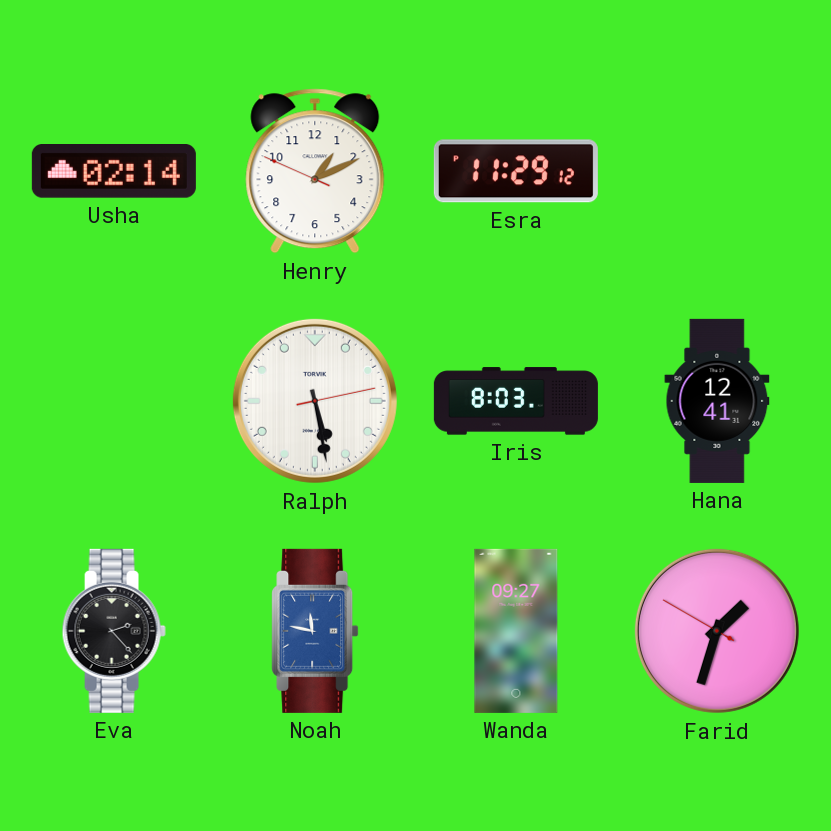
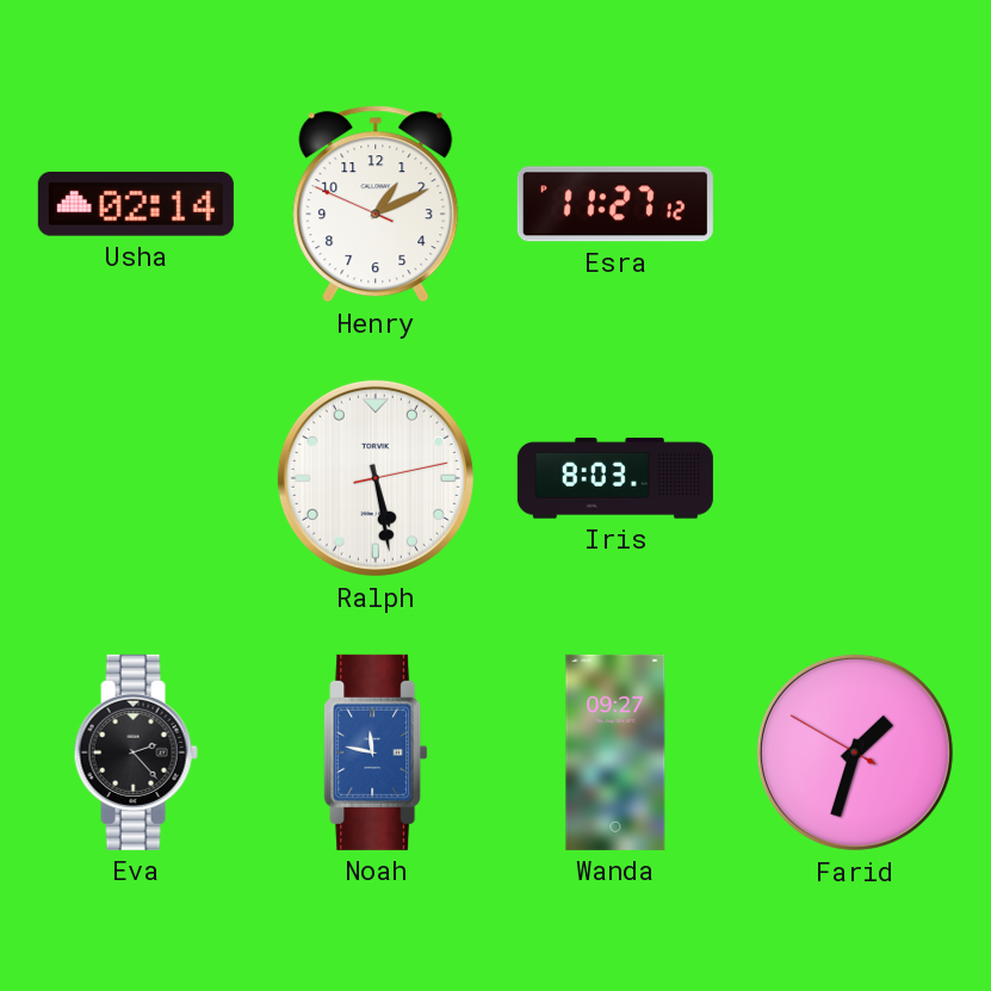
Esra: 11:29 -> 11:27
Hana: 12:41 -> none
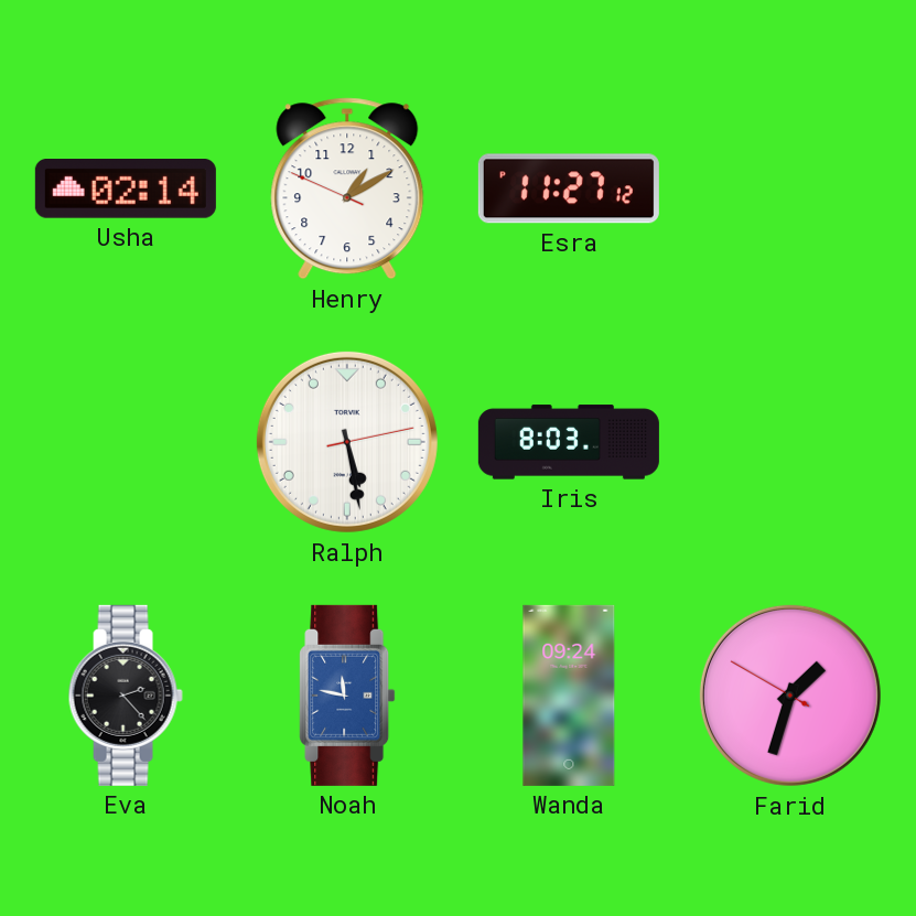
Henry: 1:10 -> 1:09
Wanda: 09:27 -> 09:24
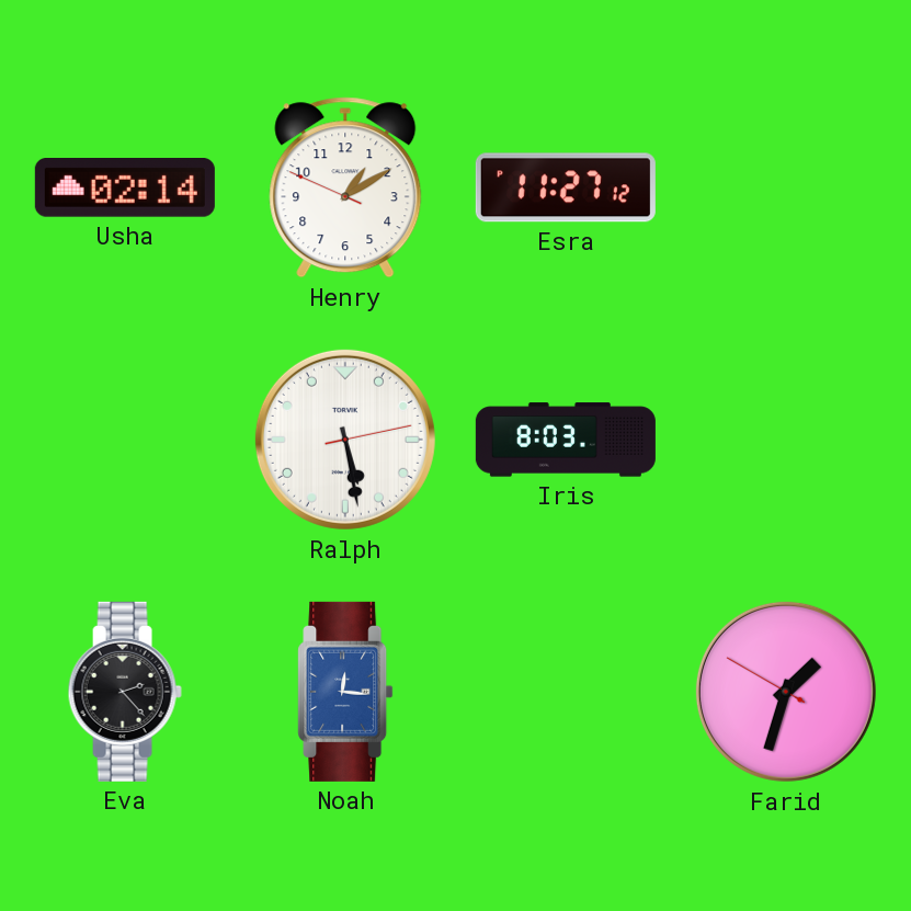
Noah: 11:47 -> 12:16
Wanda: 09:24 -> none
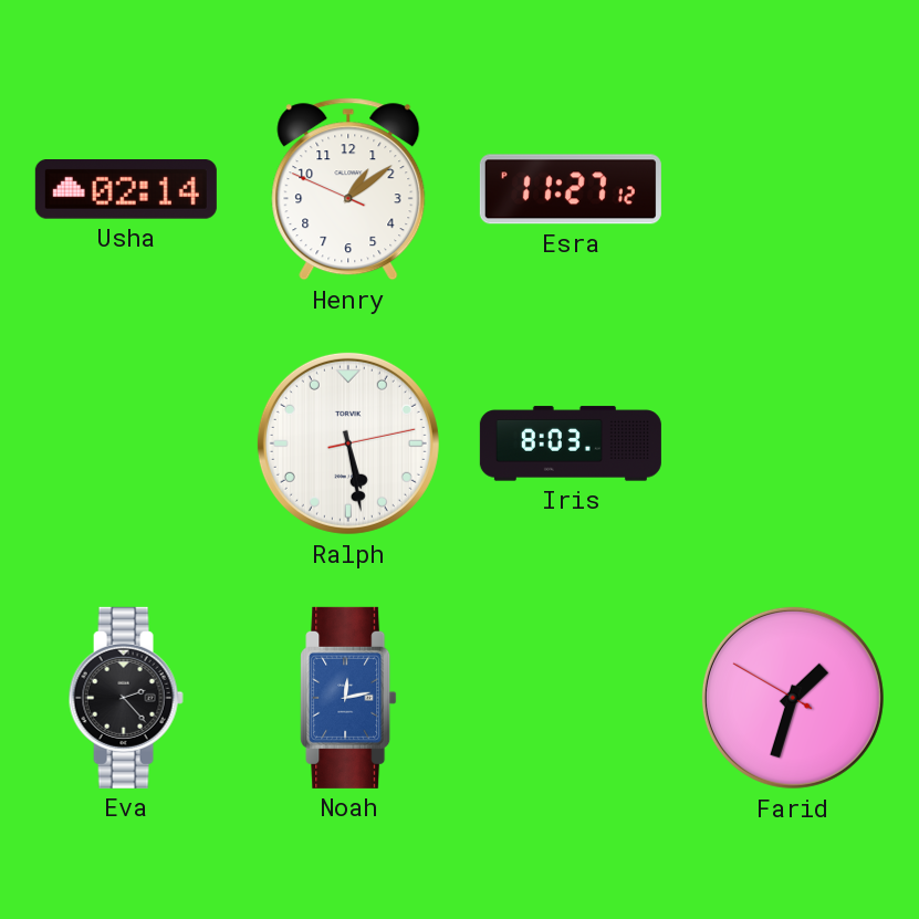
Henry: 1:09 -> 1:08
Noah: 12:16 -> 12:13
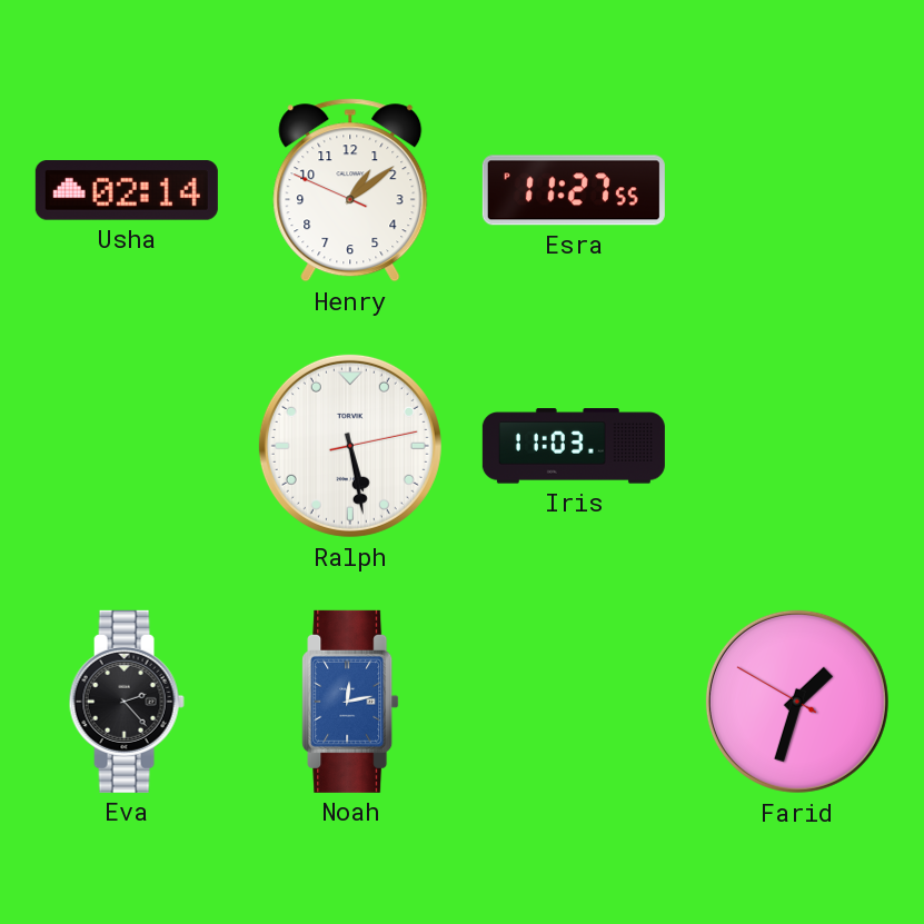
Esra: 11:27:12 -> 11:27:55
Iris: 8:03 -> 11:03
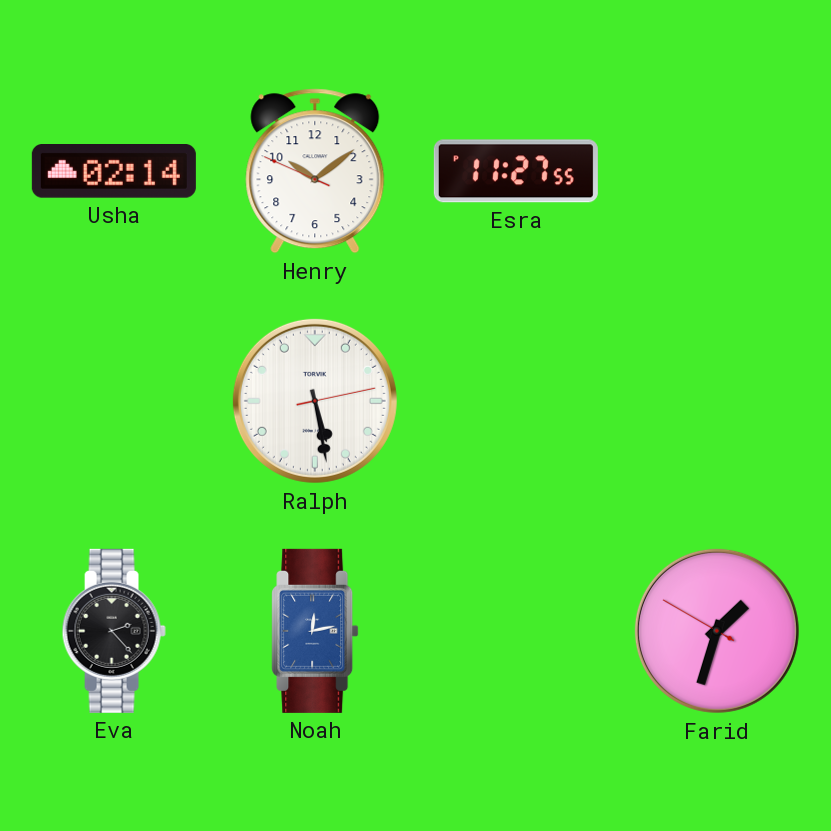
Henry: 1:08 -> 10:08
Iris: 11:03 -> none
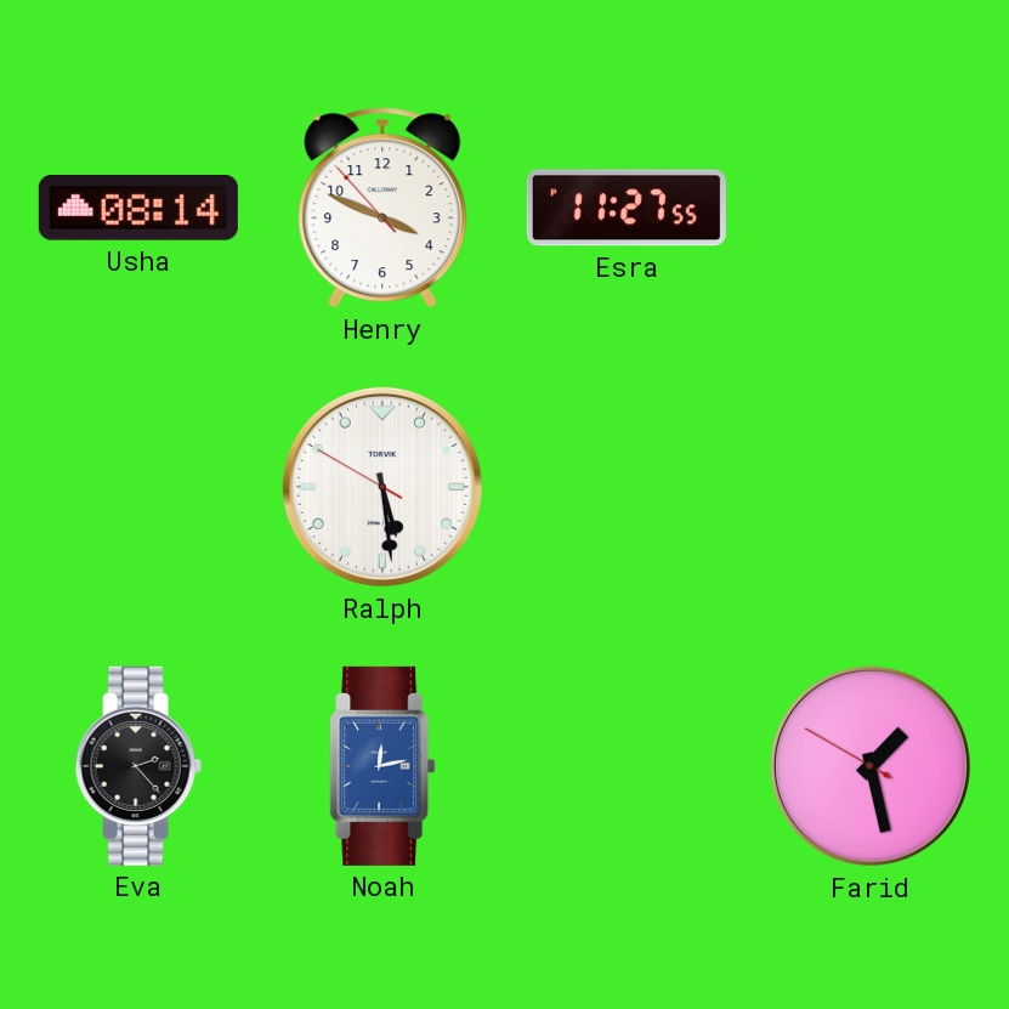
Usha: 02:14 -> 08:14
Henry: 10:08 -> 3:48
Ralph: 5:28:13 -> 5:28:50
Farid: 1:32 -> 1:27
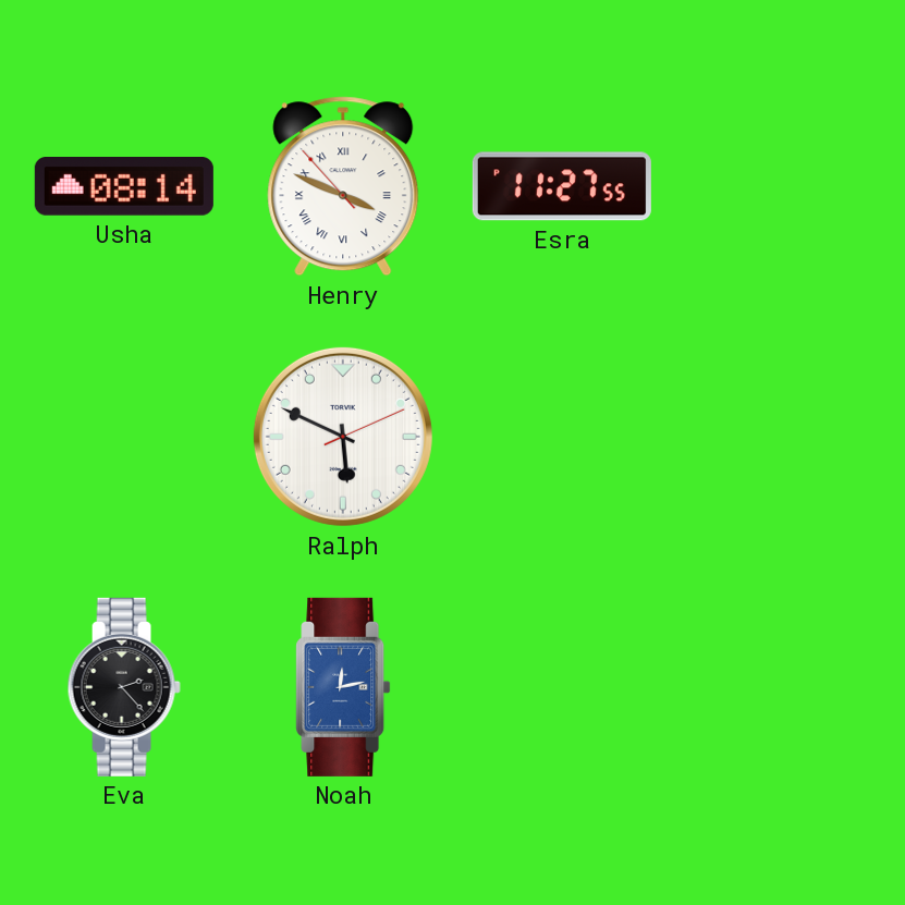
Henry numerals: Arabic -> Roman
Ralph: 5:28 -> 5:49
Farid: 1:27 -> none
